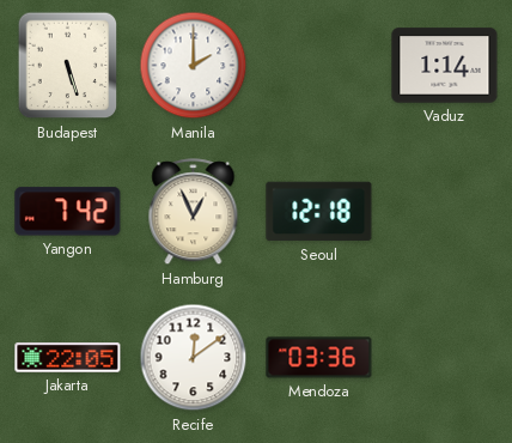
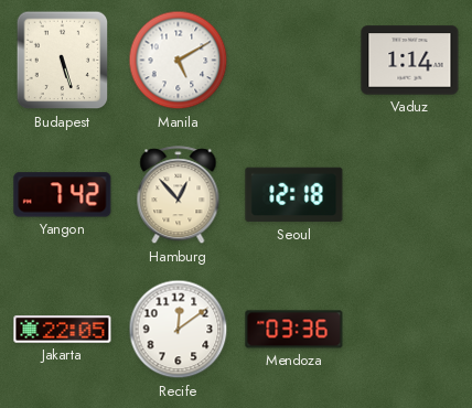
Manila: 2:00 -> 5:10
Hamburg: 12:56 -> 12:53
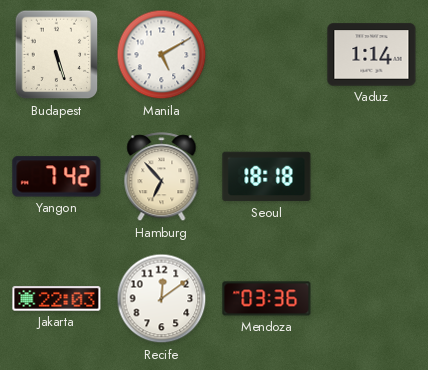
Hamburg: 12:53 -> 6:53
Seoul: 12:18 -> 18:18
Jakarta: 22:05 -> 22:03
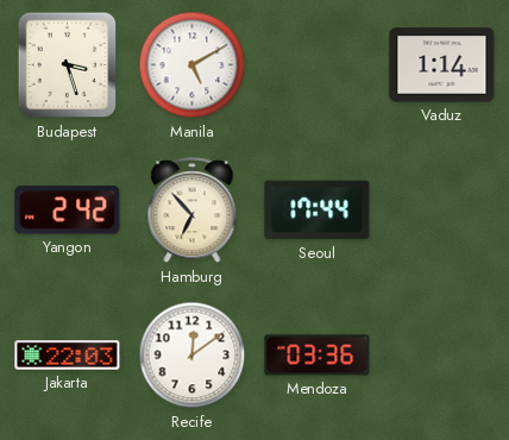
Budapest: 5:27 -> 3:27
Yangon: 7:42 -> 2:42
Seoul: 18:18 -> 17:44
